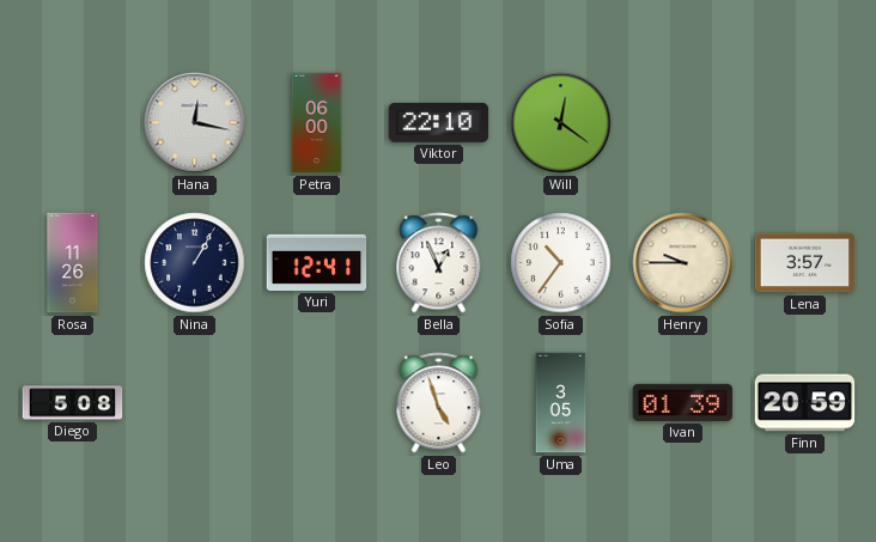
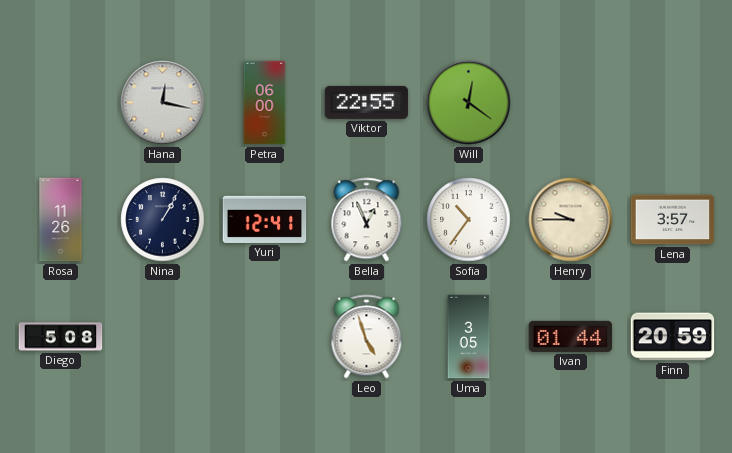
Viktor: 22:10 -> 22:55
Ivan: 01:39 -> 01:44
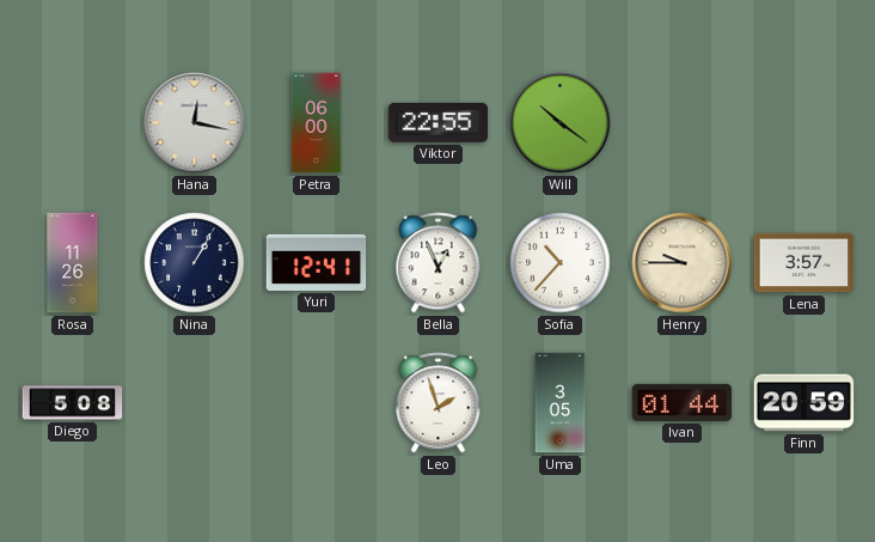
Will: 12:21 -> 10:21
Sofia: 10:36 -> 10:37
Leo: 4:57 -> 1:57
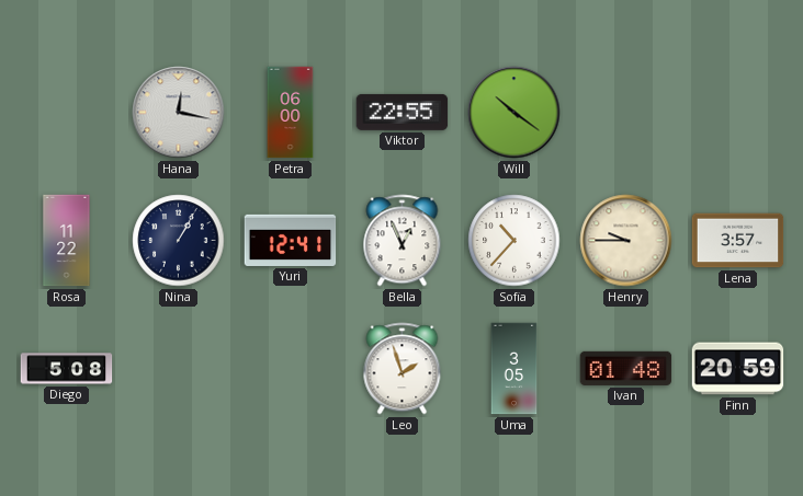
Rosa: 11:26 -> 11:22
Ivan: 01:44 -> 01:48
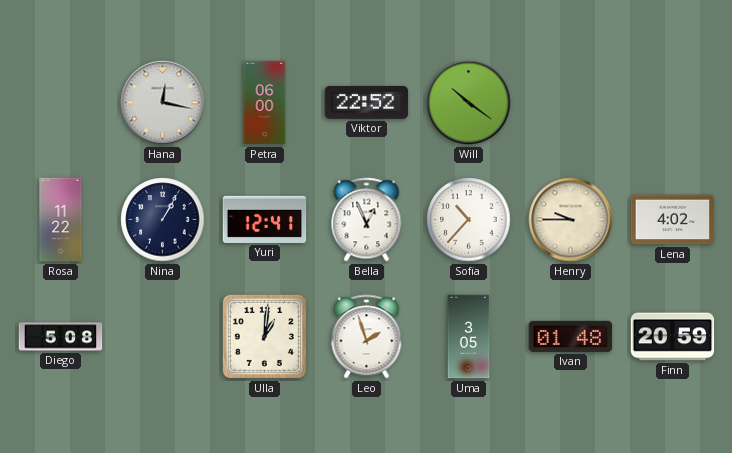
Viktor: 22:55 -> 22:52
Lena: 3:57 -> 4:02
Ulla: none -> 1:01
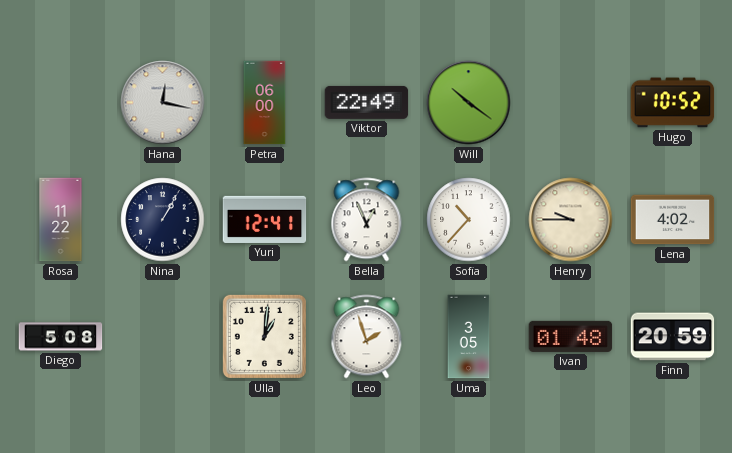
Viktor: 22:52 -> 22:49
Hugo: none -> 10:52
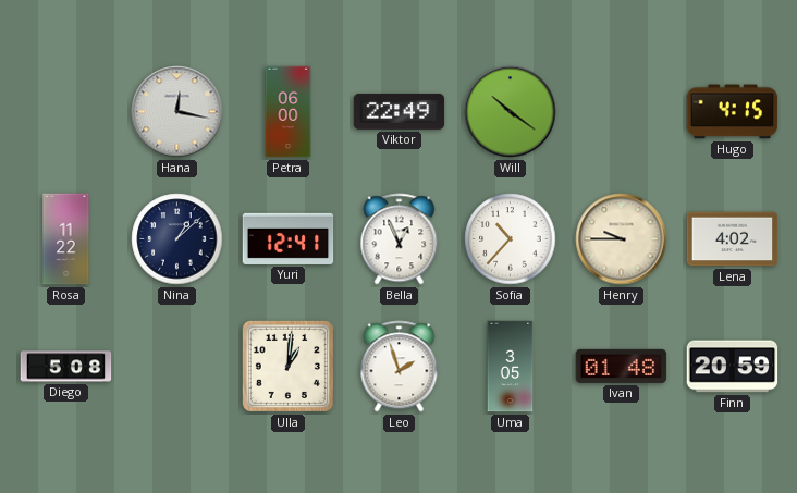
Hugo: 10:52 -> 4:15
Nina: 1:05 -> 1:08
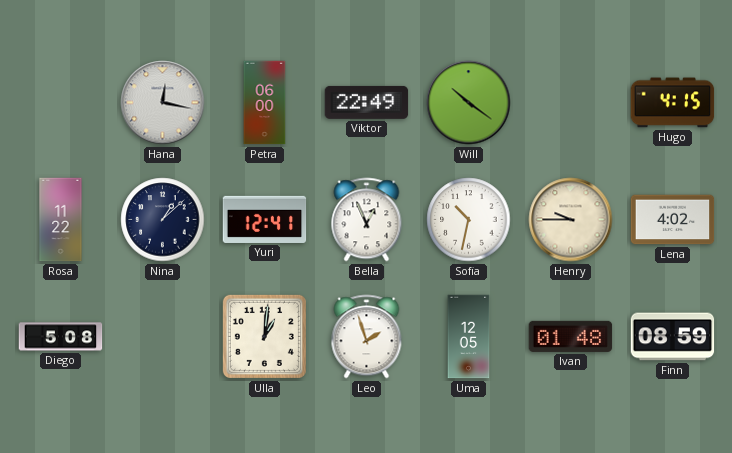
Sofia: 10:37 -> 10:32
Uma: 3:05 -> 12:05
Finn: 20:59 -> 08:59
